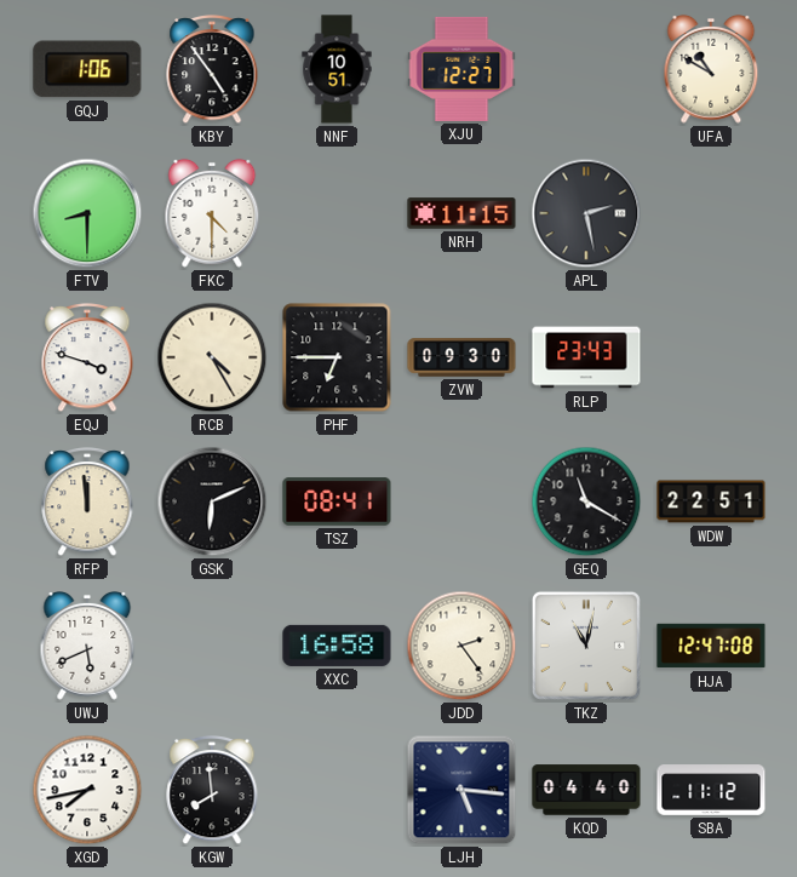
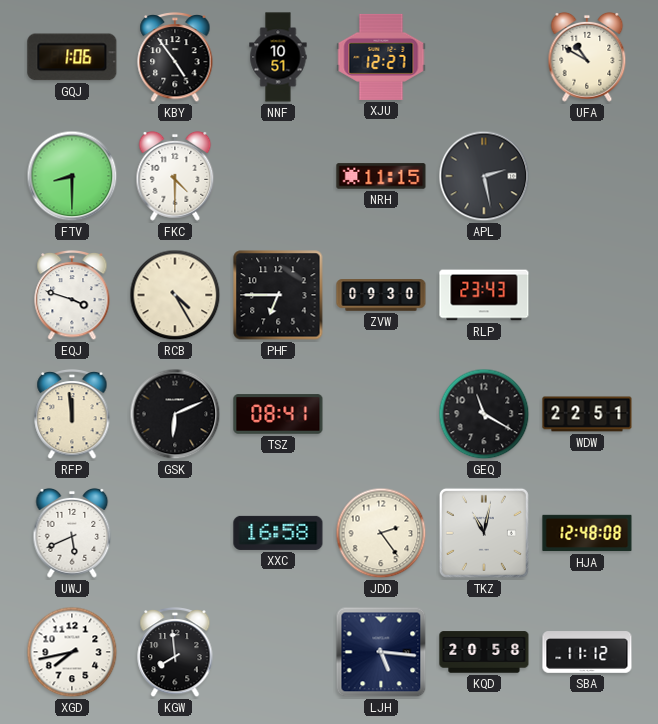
HJA: 12:47 -> 12:48
KQD: 04:40 -> 20:58
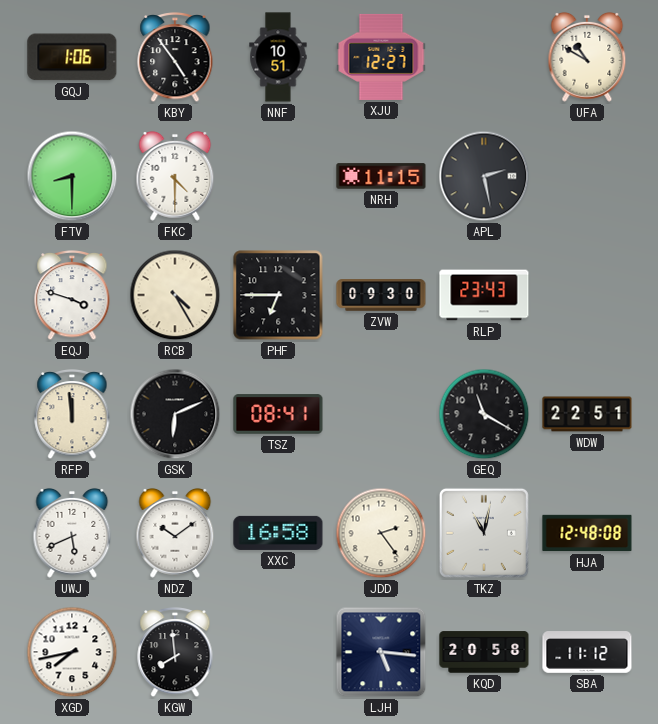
NDZ: none -> 10:09
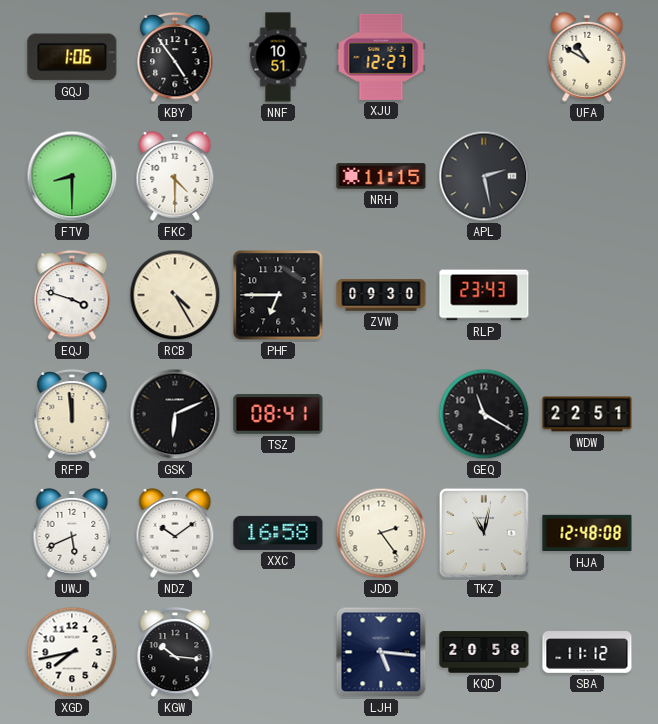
KGW: 7:59 -> 10:16
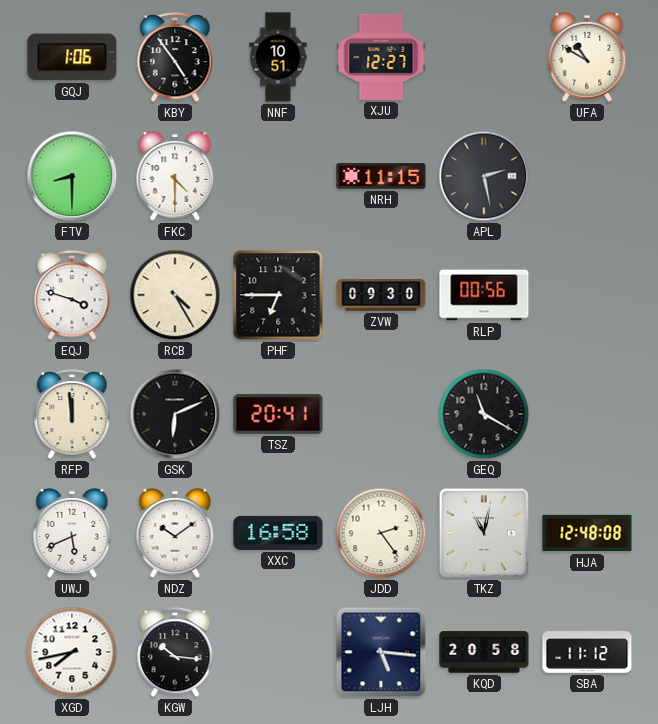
RLP: 23:43 -> 00:56
TSZ: 08:41 -> 20:41
WDW: 22:51 -> none
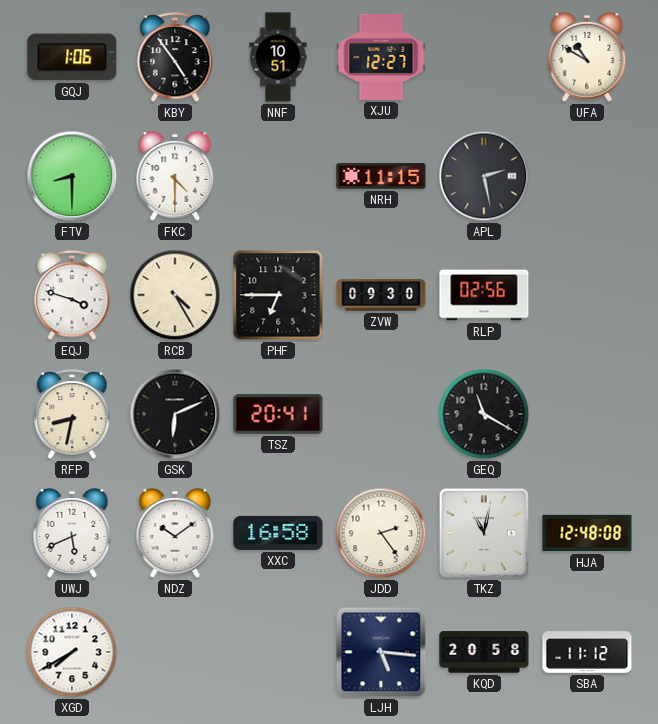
RLP: 00:56 -> 02:56
RFP: 11:59 -> 8:32
XGD: 7:43 -> 7:40
KGW: 10:16 -> none
